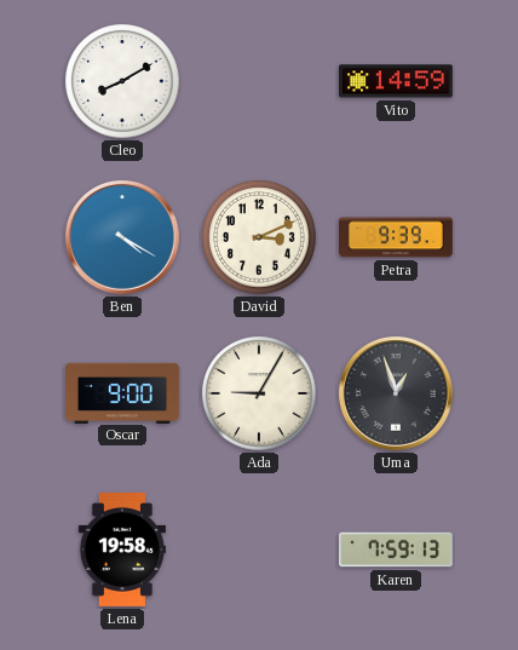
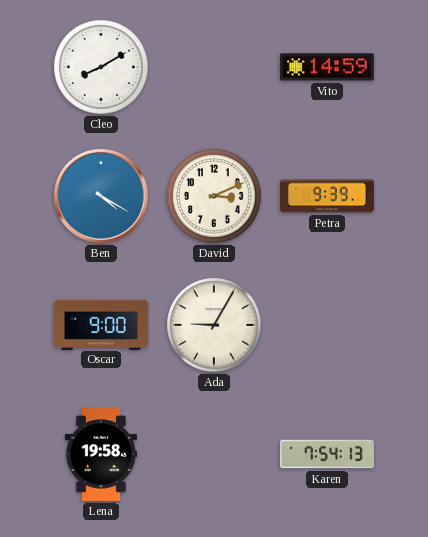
Uma: 12:57 -> none
Karen: 7:59 -> 7:54
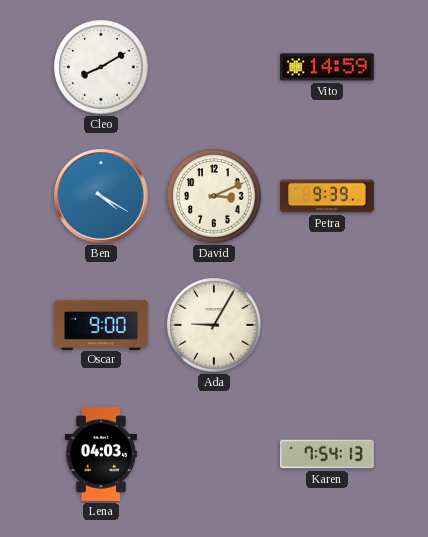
Lena: 19:58 -> 04:03
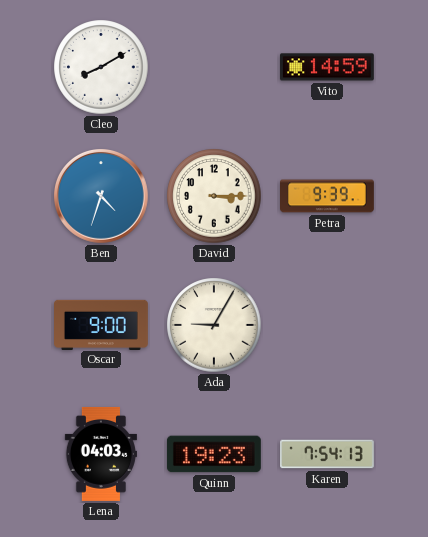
Ben: 4:20 -> 4:33
David: 3:11 -> 3:15
Quinn: none -> 19:23
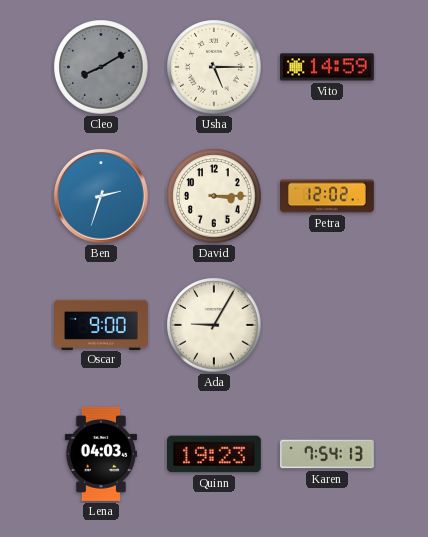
Cleo dial: white -> grey
Usha: none -> 5:15
Ben: 4:33 -> 2:33
Petra: 9:39 -> 12:02
